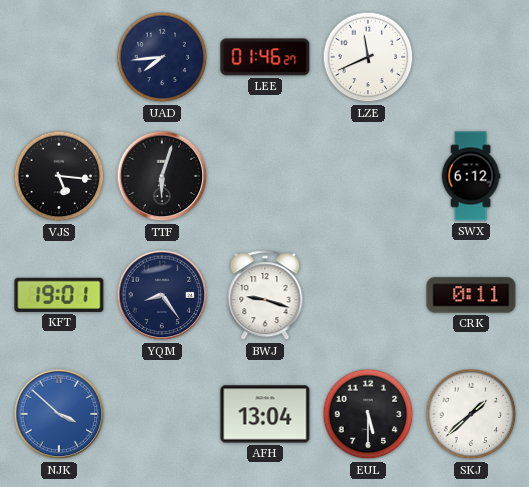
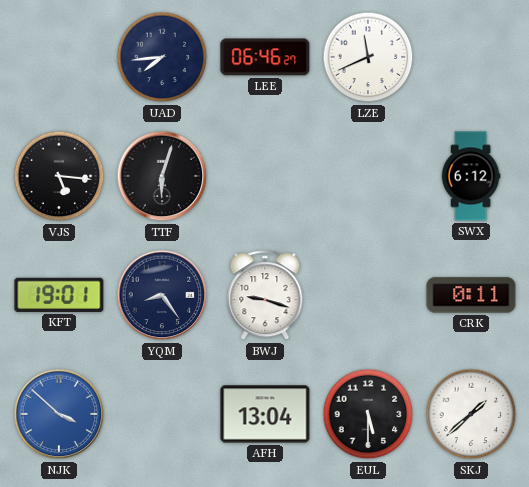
LEE: 01:46 -> 06:46
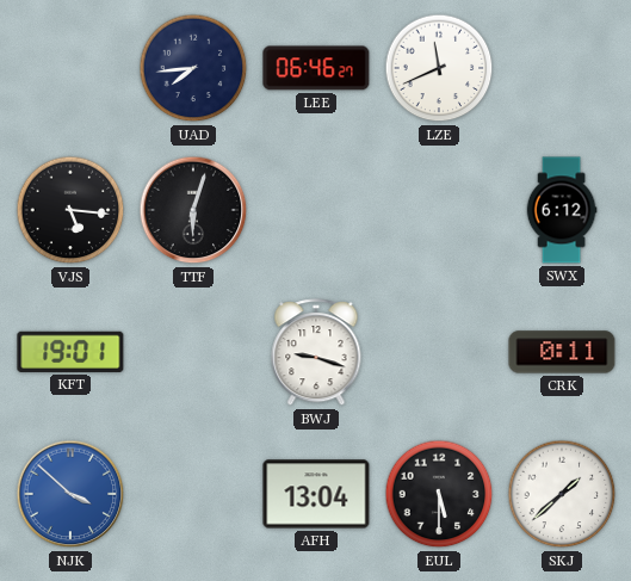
YQM: 8:24 -> none
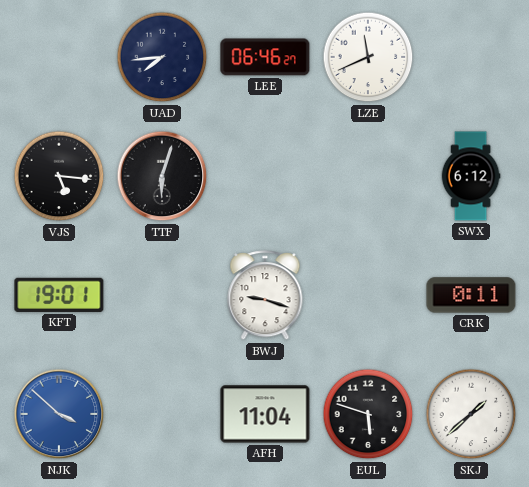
AFH: 13:04 -> 11:04
EUL: 5:30 -> 5:48
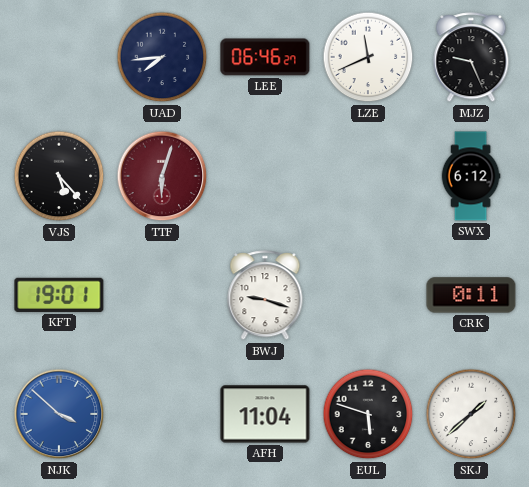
MJZ: none -> 9:26
VJS: 5:16 -> 5:23
TTF dial: black -> burgundy
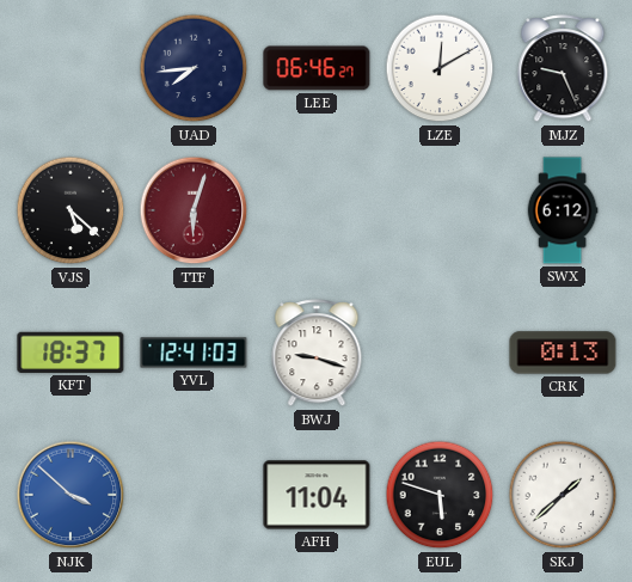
LZE: 11:41 -> 12:10
VJS: 5:23 -> 5:22
KFT: 19:01 -> 18:37
YVL: none -> 12:41
CRK: 0:11 -> 0:13
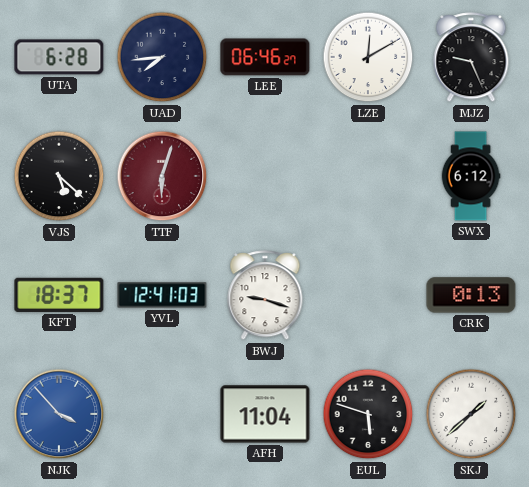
UTA: none -> 6:28
NJK: 3:52 -> 3:53
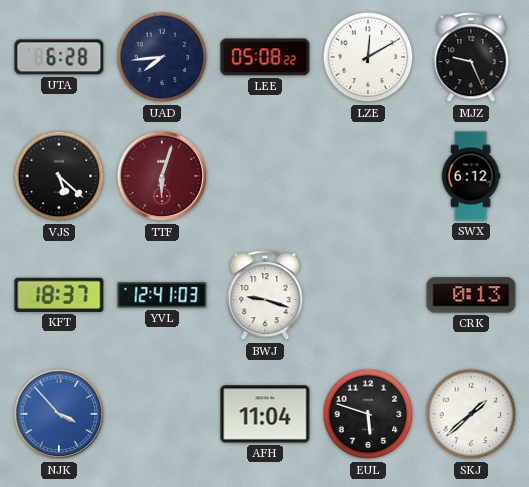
LEE: 06:46 -> 05:08
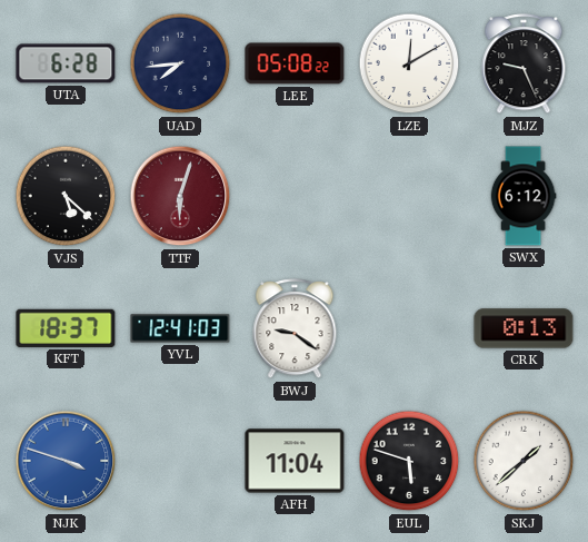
BWJ: 9:18 -> 9:21
NJK: 3:53 -> 3:48
